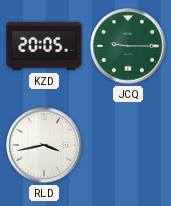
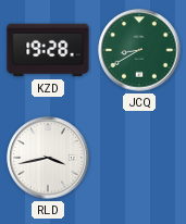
KZD: 20:05 -> 19:28
JCQ: 9:15 -> 8:40
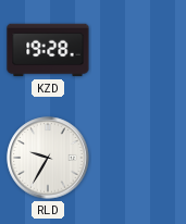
JCQ: 8:40 -> none
RLD: 3:43 -> 9:35
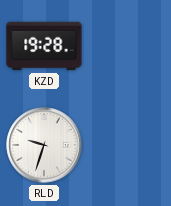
RLD: 9:35 -> 9:33
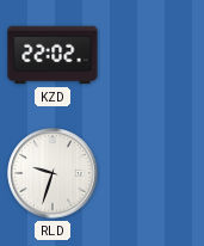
KZD: 19:28 -> 22:02
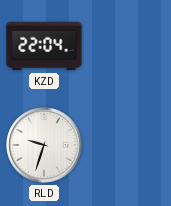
KZD: 22:02 -> 22:04
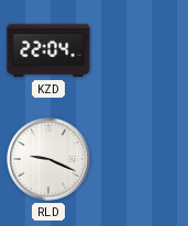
RLD: 9:33 -> 9:19
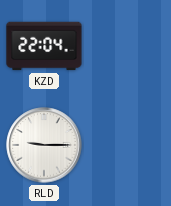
RLD: 9:19 -> 9:15
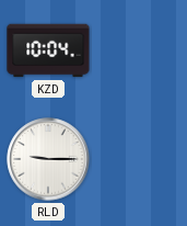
KZD: 22:04 -> 10:04
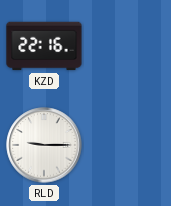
KZD: 10:04 -> 22:16
